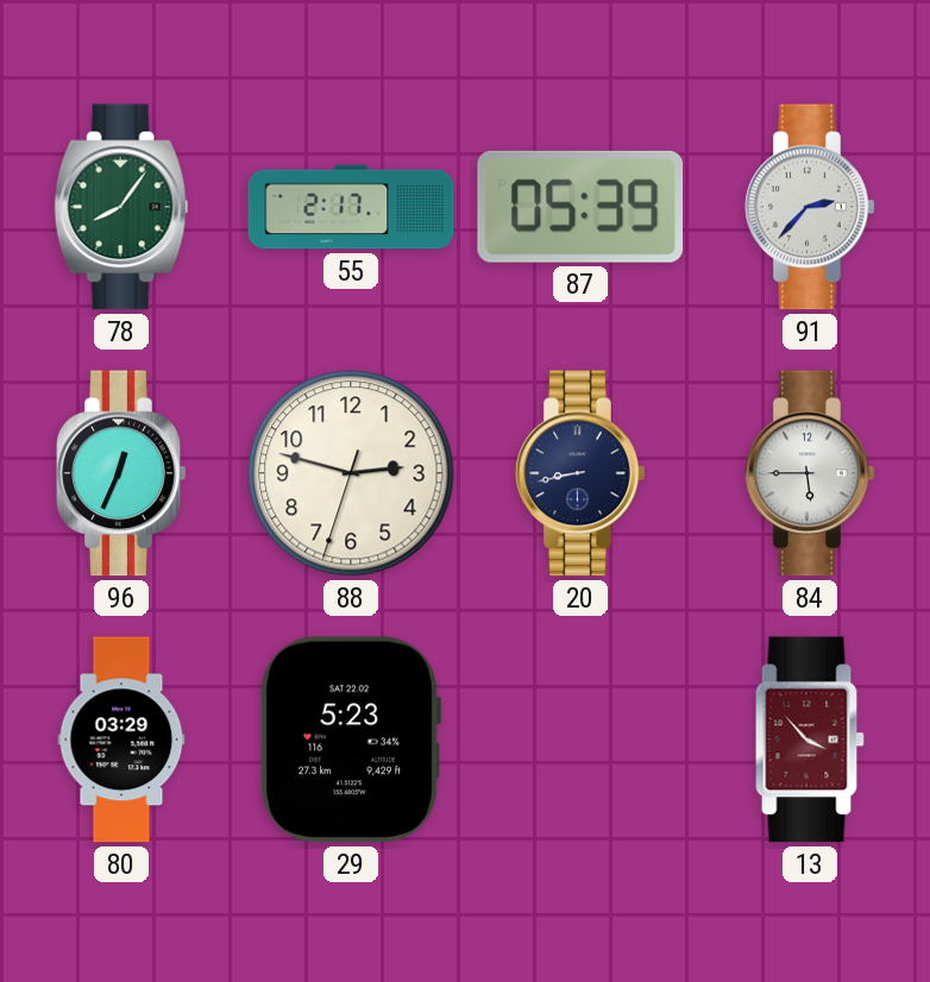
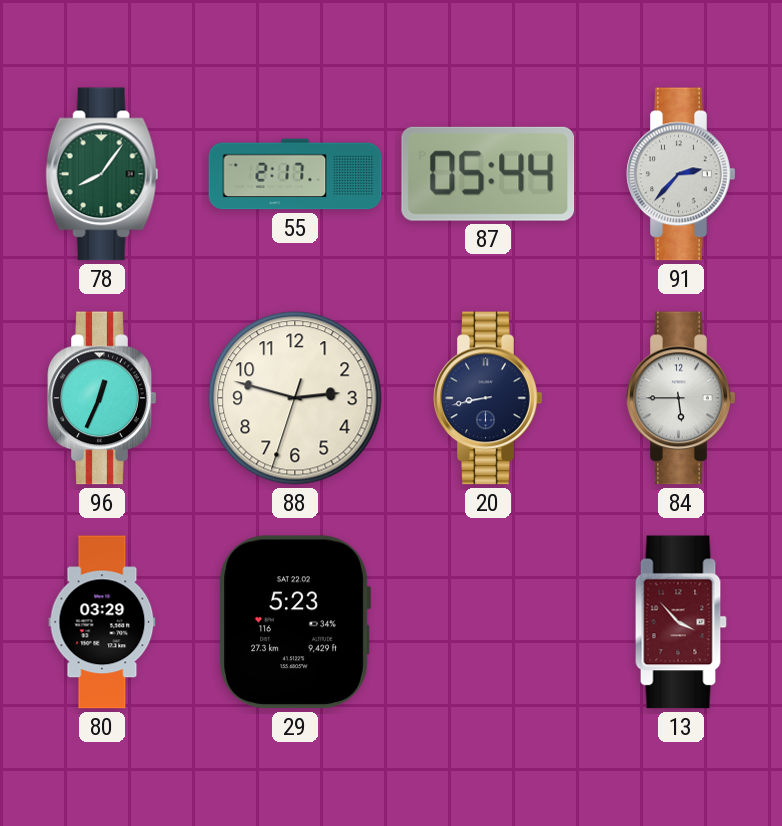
87: 05:39 -> 05:44
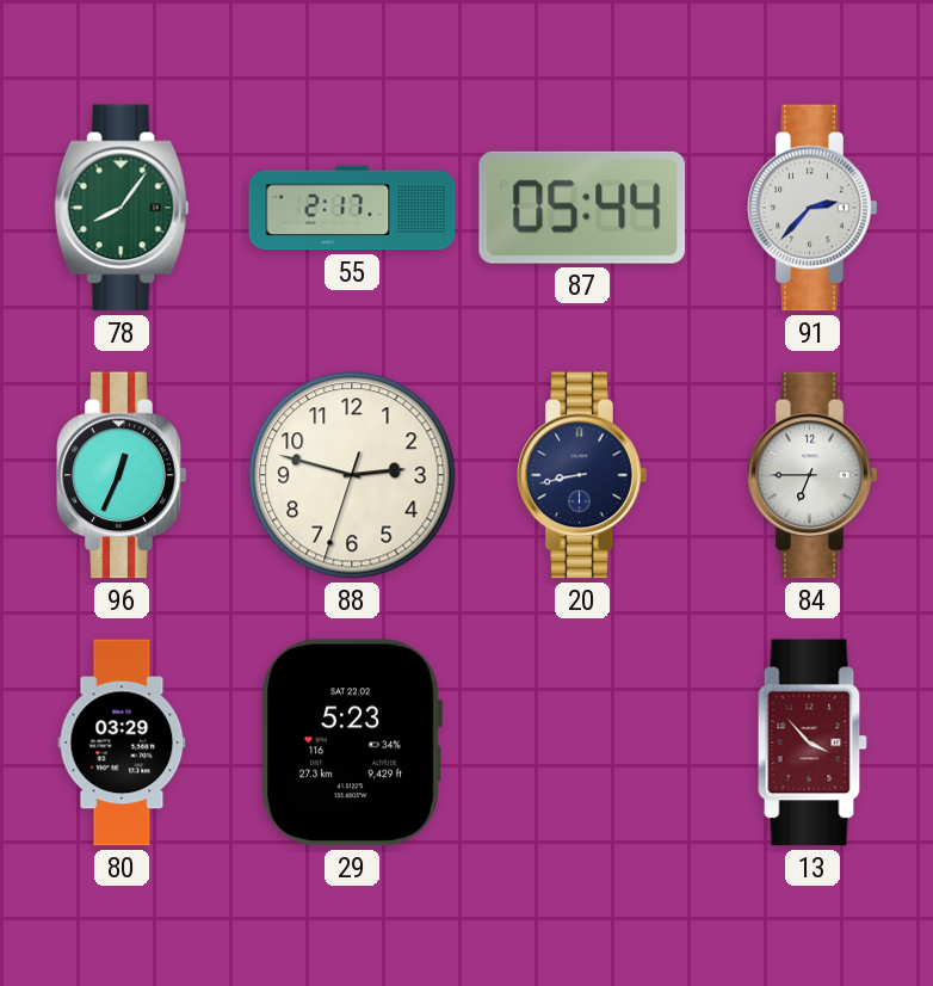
84: 5:45 -> 6:45
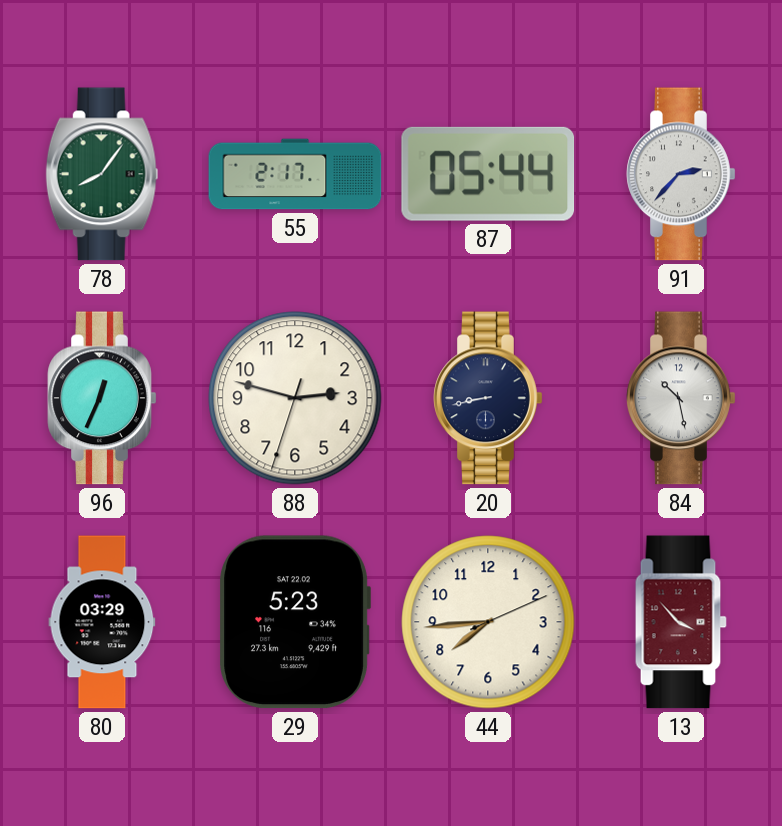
84: 6:45 -> 10:28
44: none -> 7:44
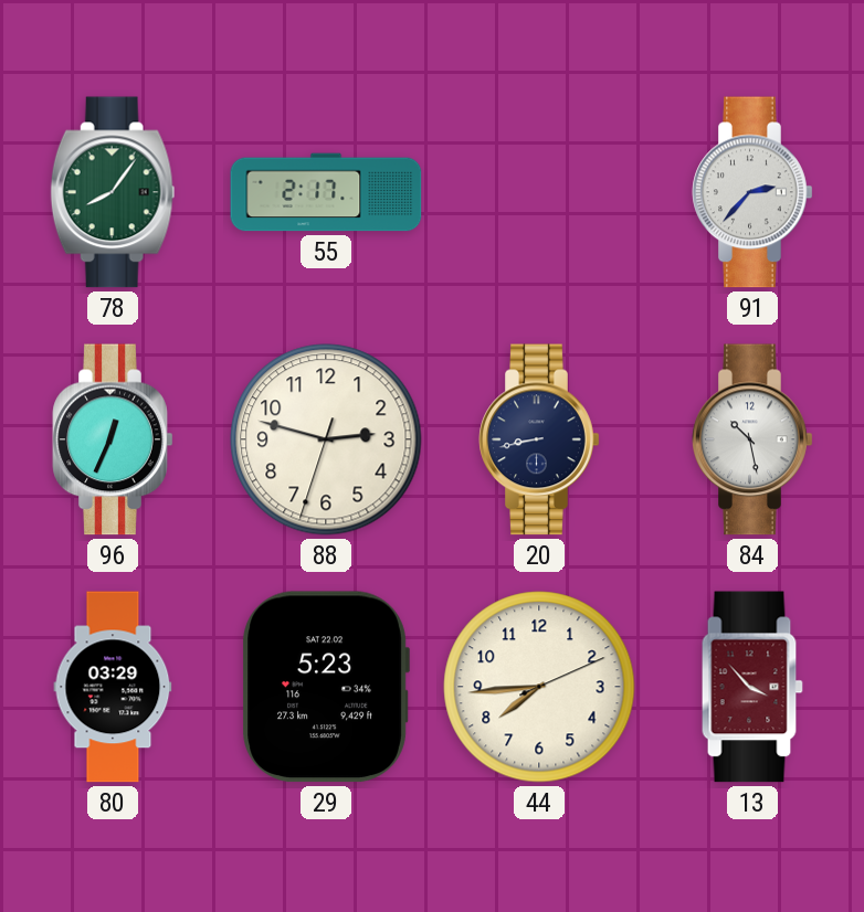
87: 05:44 -> none
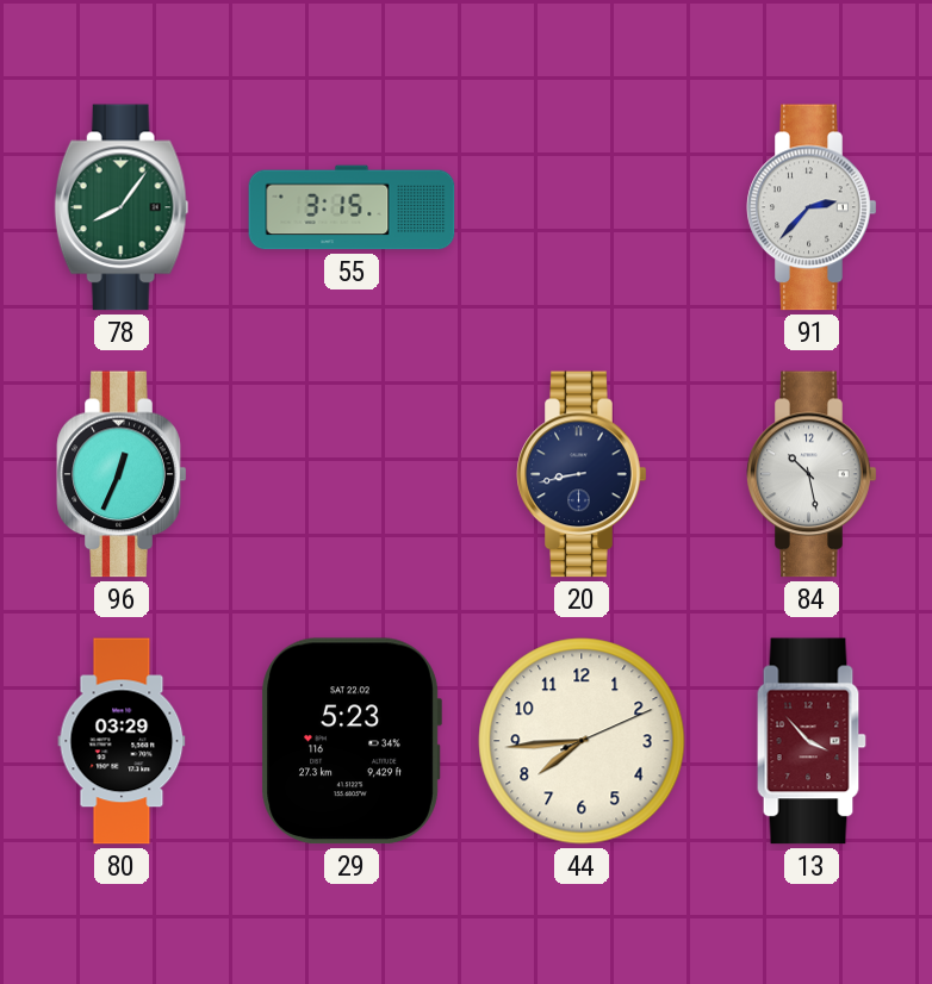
55: 2:17 -> 3:15
88: 2:47 -> none
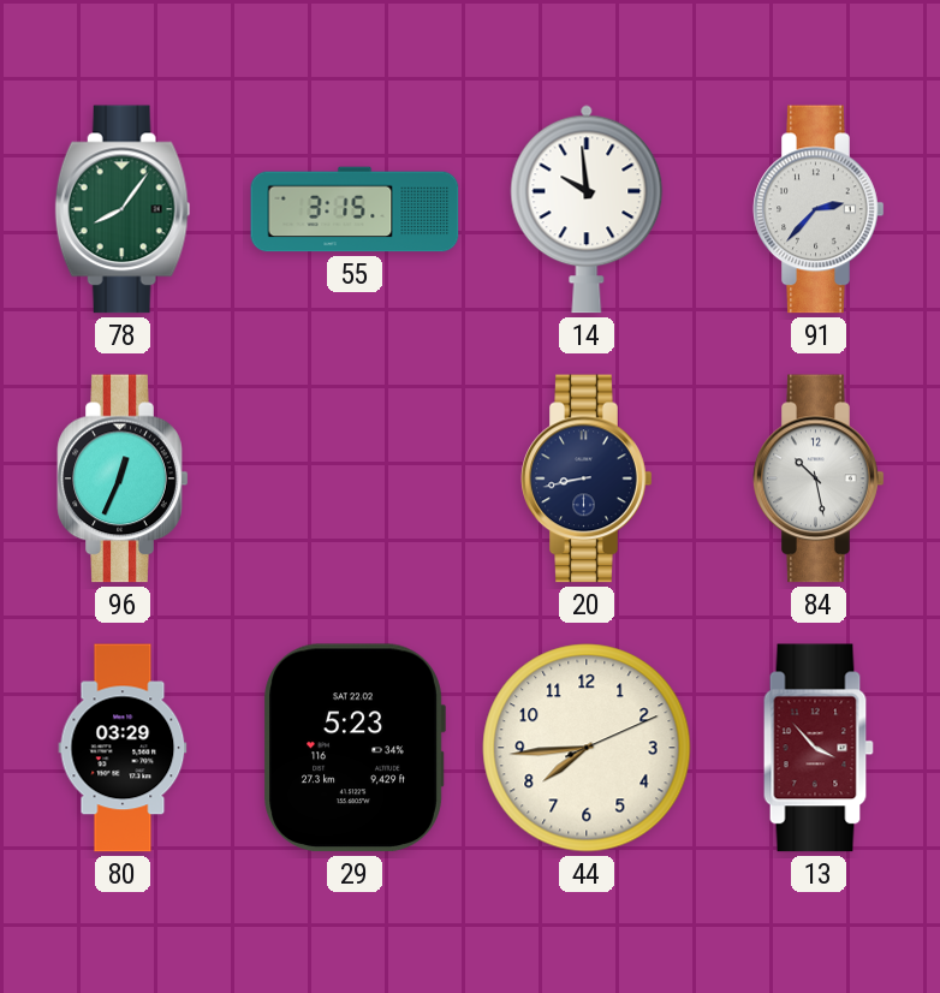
14: none -> 9:59
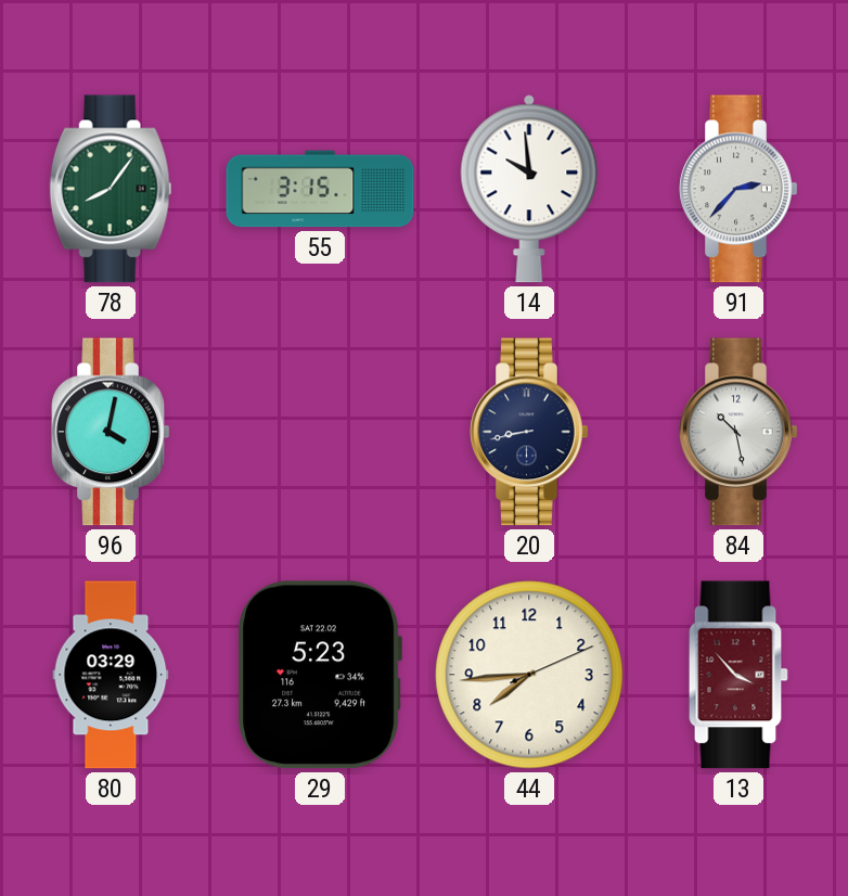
96: 12:34 -> 4:02
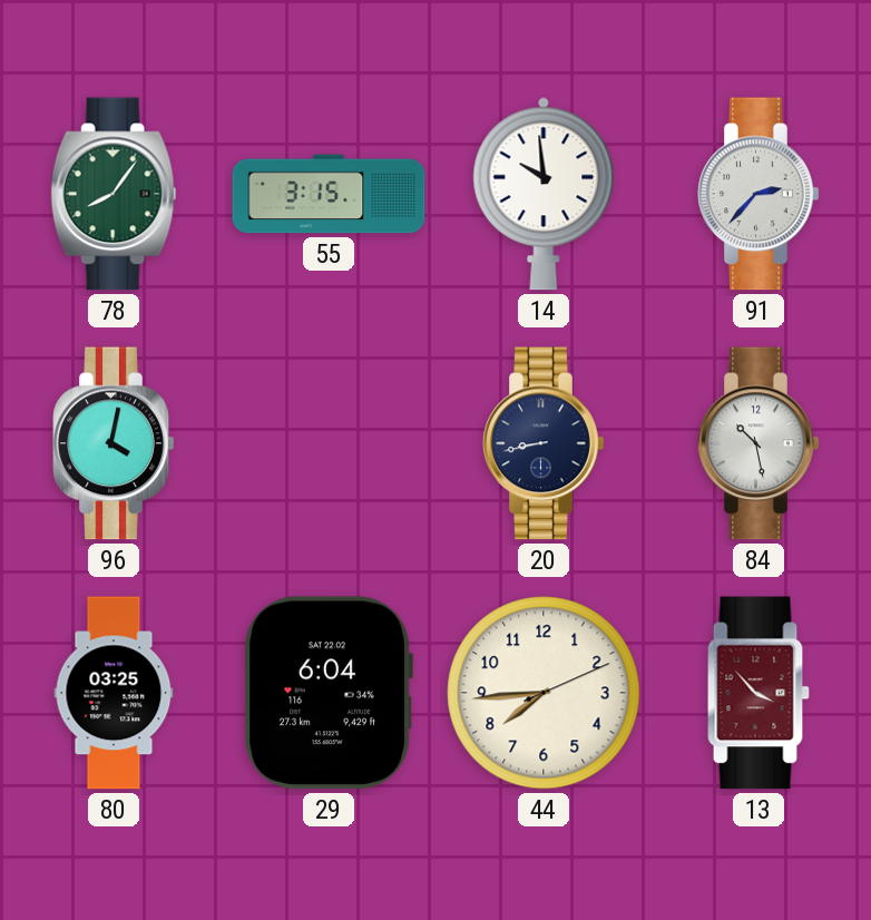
80: 03:29 -> 03:25
29: 5:23 -> 6:04
